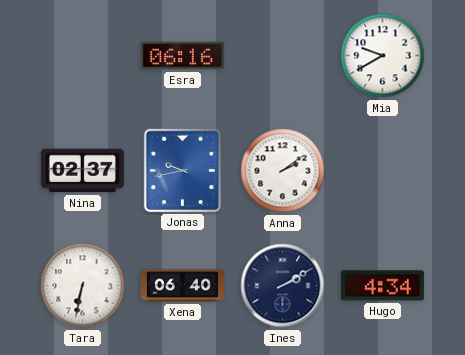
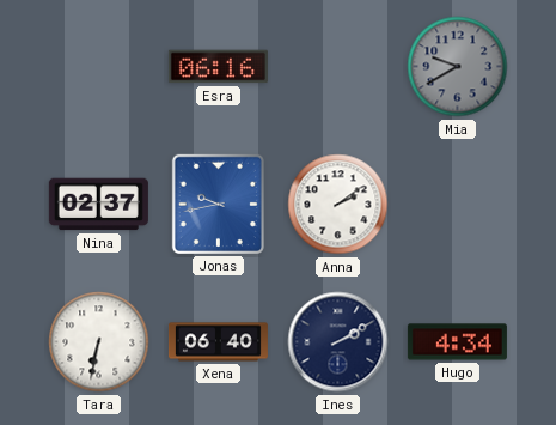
Mia dial: white -> grey
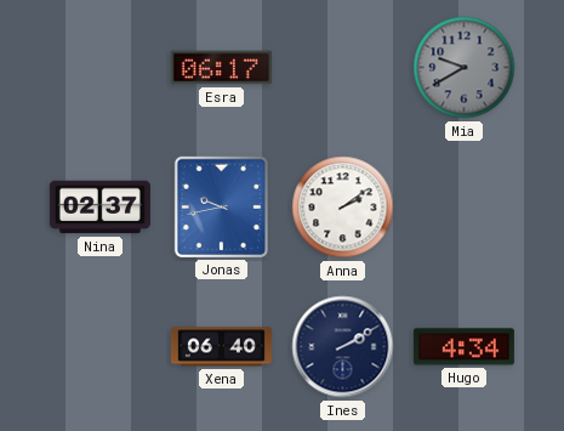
Esra: 06:16 -> 06:17
Tara: 6:32 -> none
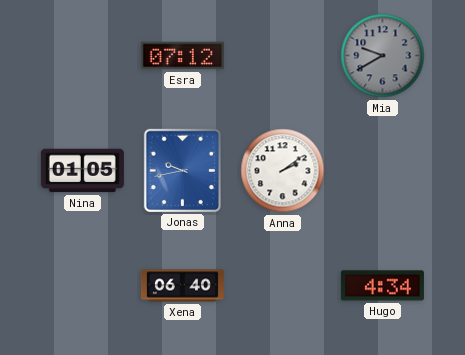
Esra: 06:17 -> 07:12
Nina: 02:37 -> 01:05
Ines: 2:10 -> none
